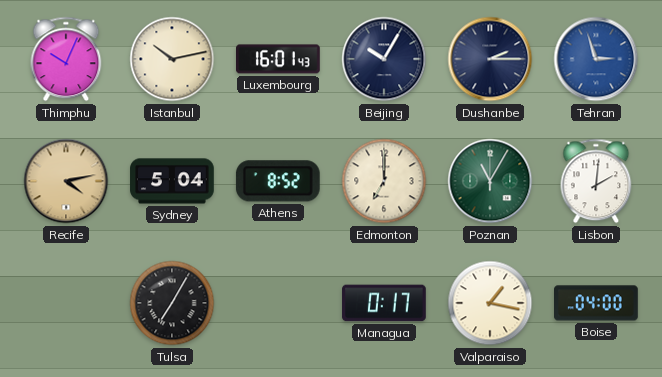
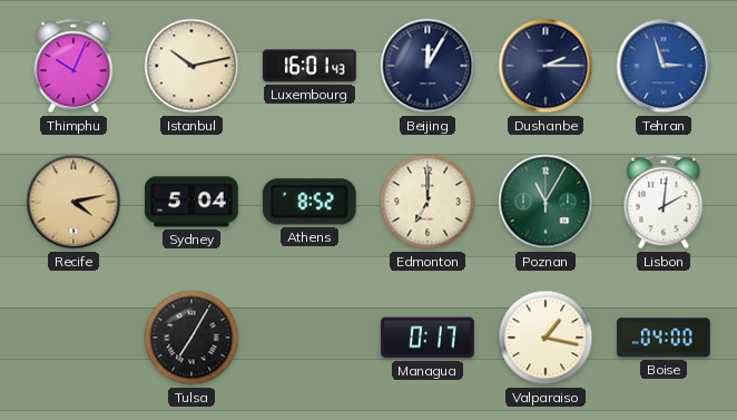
Beijing: 10:05 -> 12:05
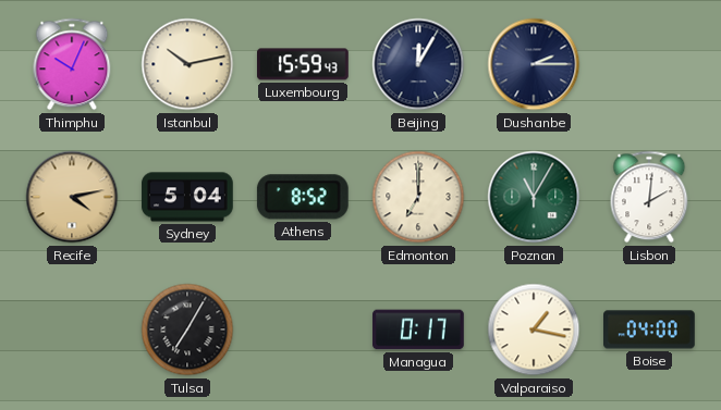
Luxembourg: 16:01 -> 15:59
Tehran: 2:57 -> none
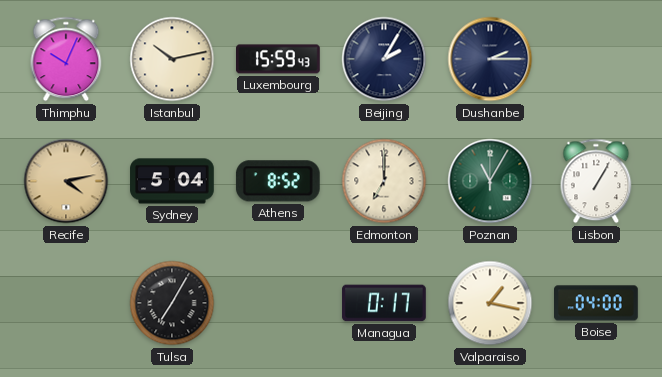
Beijing: 12:05 -> 2:05
Lisbon: 2:01 -> 1:05
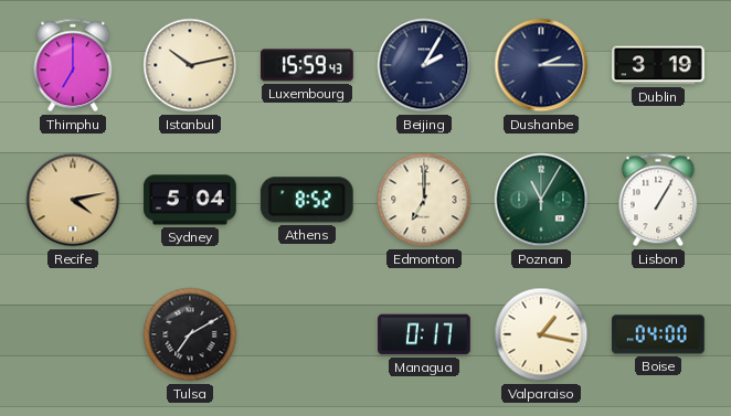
Thimphu: 10:04 -> 7:00
Dublin: none -> 3:19
Tulsa: 7:05 -> 7:10
